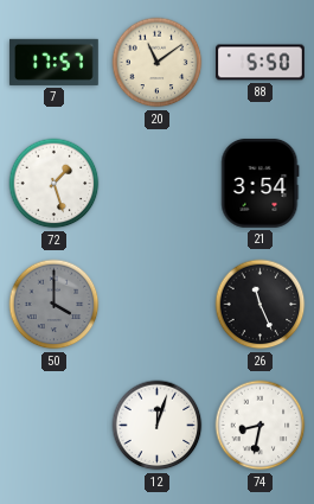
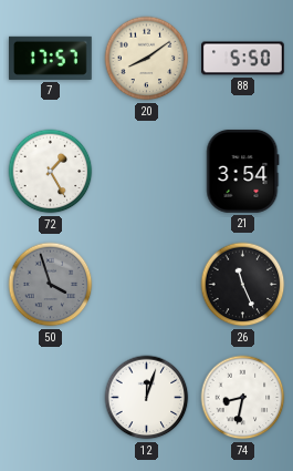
20: 11:09 -> 8:09
72: 1:27 -> 1:25
50: 4:00 -> 3:57
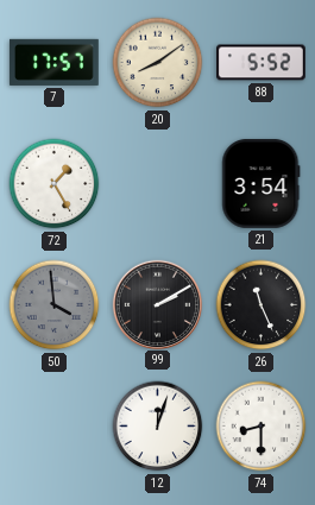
88: 5:50 -> 5:52
50: 3:57 -> 3:59
99: none -> 2:10
74: 8:32 -> 8:30
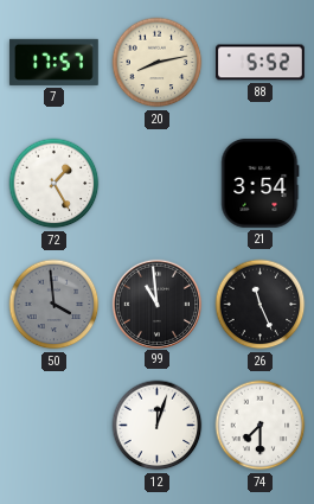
20: 8:09 -> 8:13
99: 2:10 -> 10:59
74: 8:30 -> 7:30
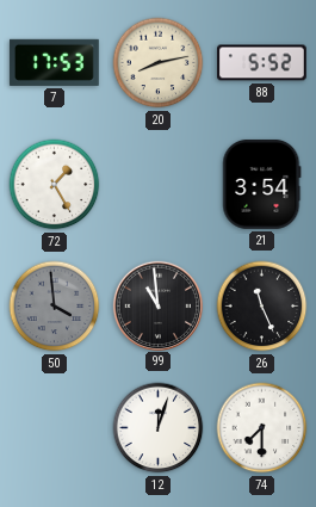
7: 17:57 -> 17:53
